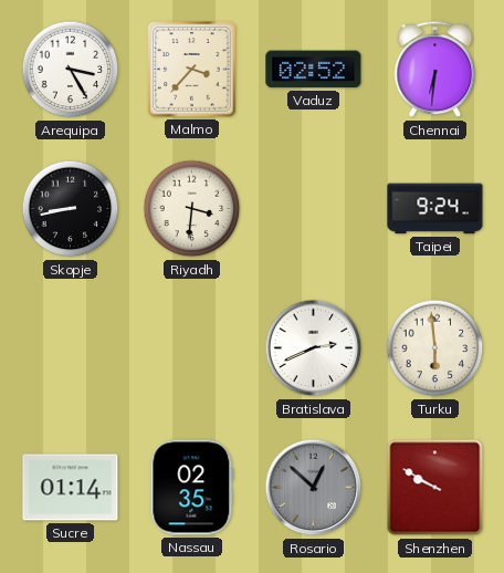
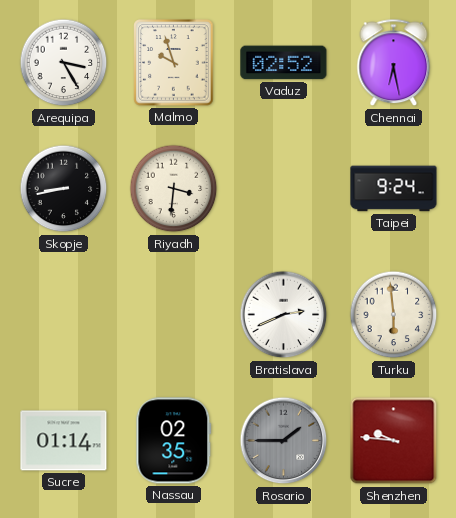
Malmo: 3:37 -> 9:57
Chennai: 6:31 -> 6:28
Rosario: 12:52 -> 1:45
Shenzhen: 9:50 -> 9:46
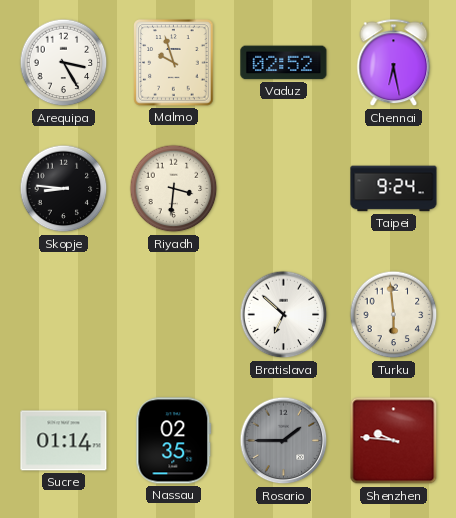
Skopje: 8:43 -> 8:46
Bratislava: 2:41 -> 6:52
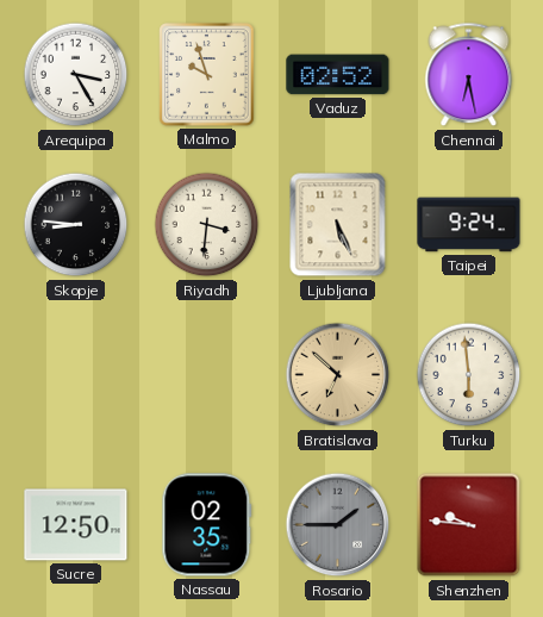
Ljubljana: none -> 5:26
Bratislava dial: white -> champagne
Sucre: 01:14 -> 12:50
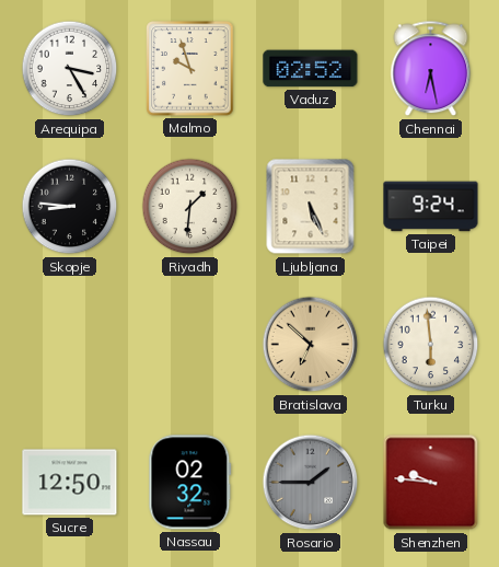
Riyadh: 3:31 -> 1:31
Nassau: 02:35 -> 02:32
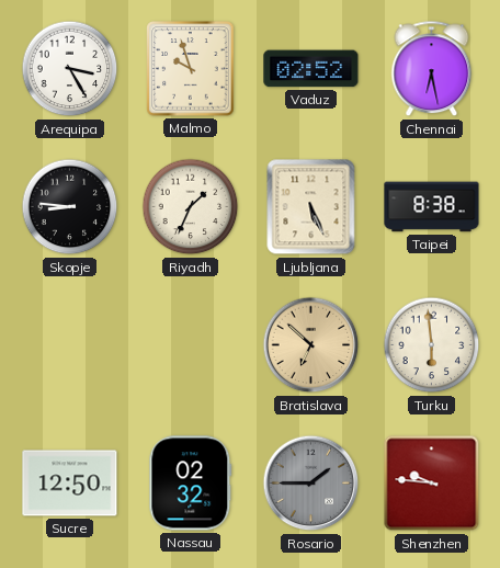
Riyadh: 1:31 -> 1:34
Taipei: 9:24 -> 8:38
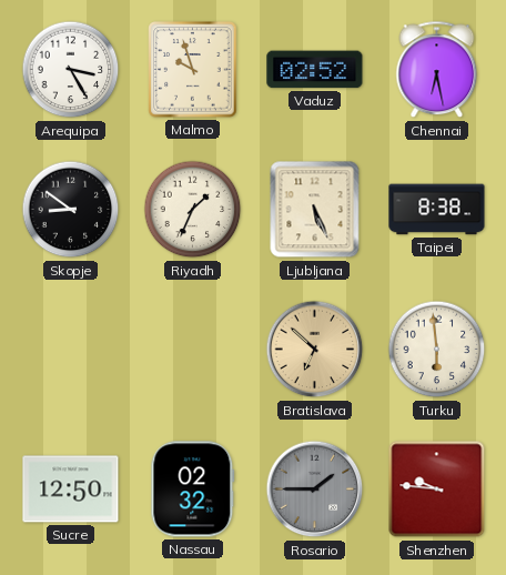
Skopje: 8:46 -> 8:51
